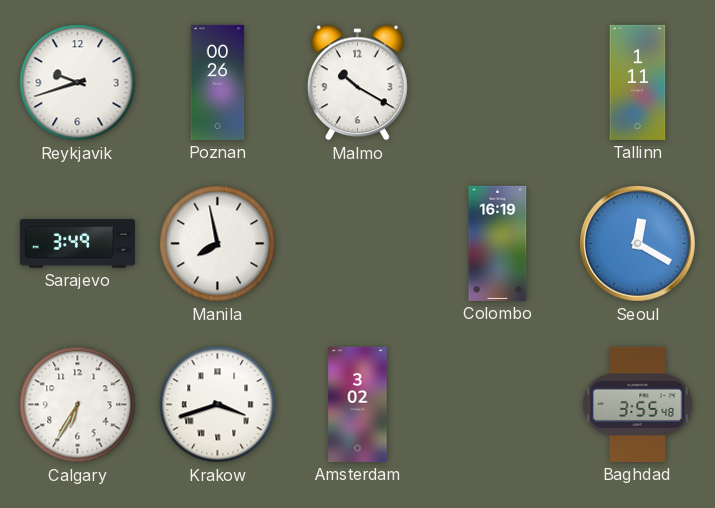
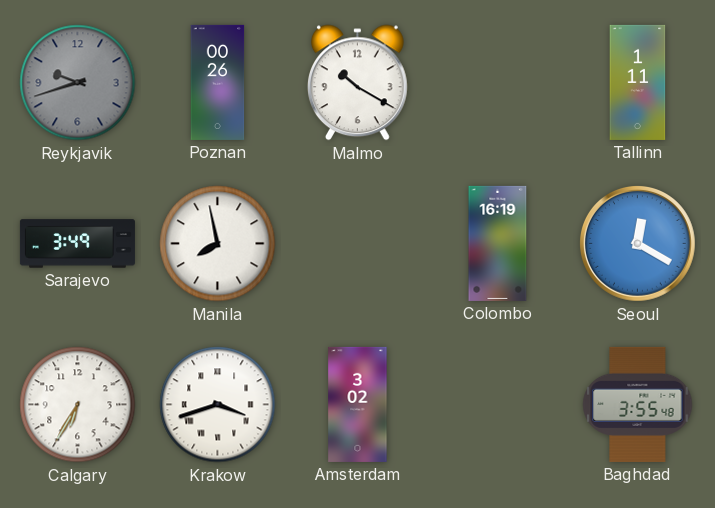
Reykjavik dial: white -> grey
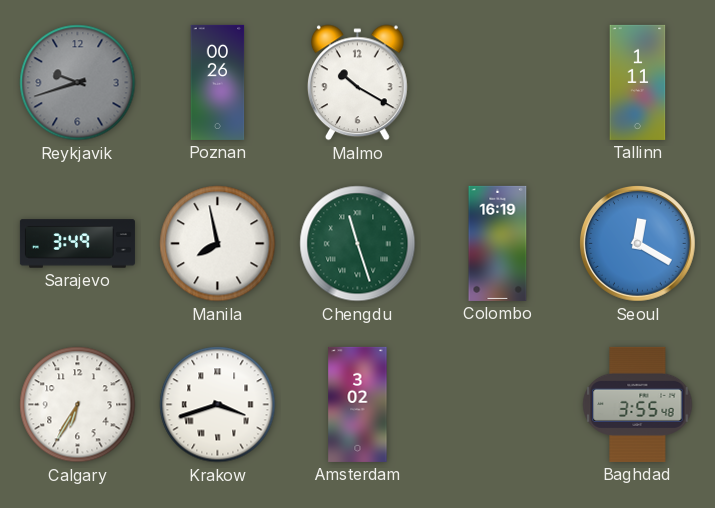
Chengdu: none -> 11:27
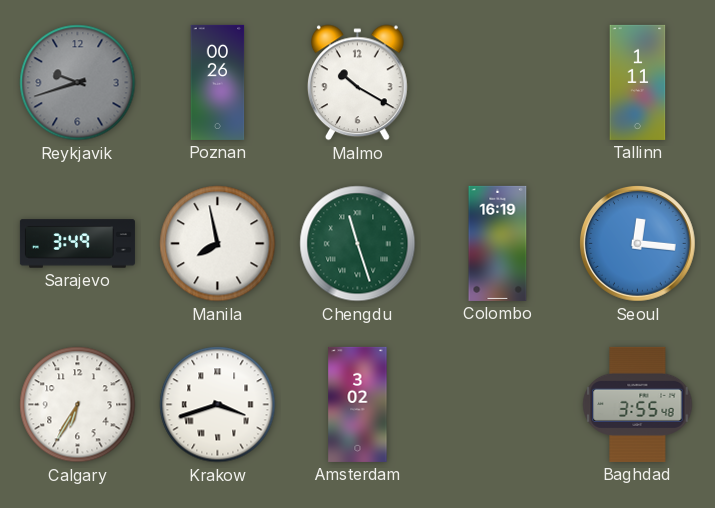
Seoul: 12:20 -> 12:16
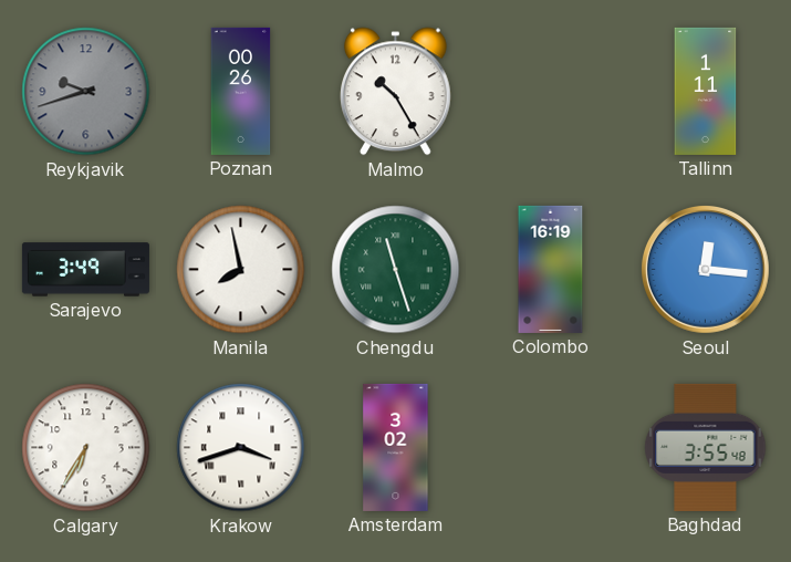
Malmo: 10:20 -> 10:25
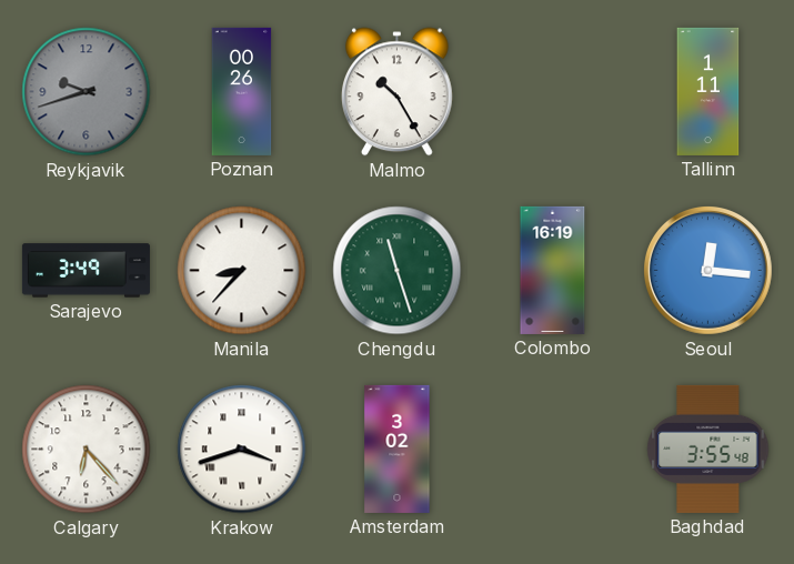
Manila: 7:58 -> 8:37
Calgary: 6:35 -> 6:23
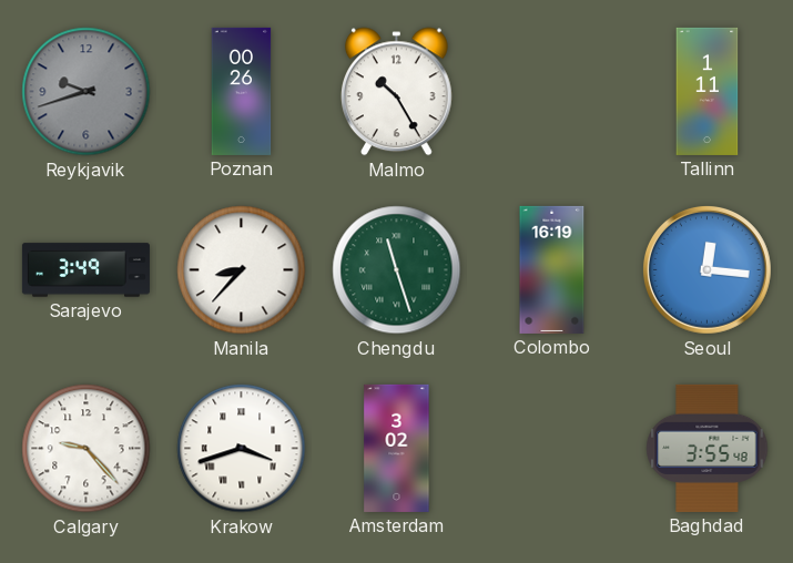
Calgary: 6:23 -> 9:23
